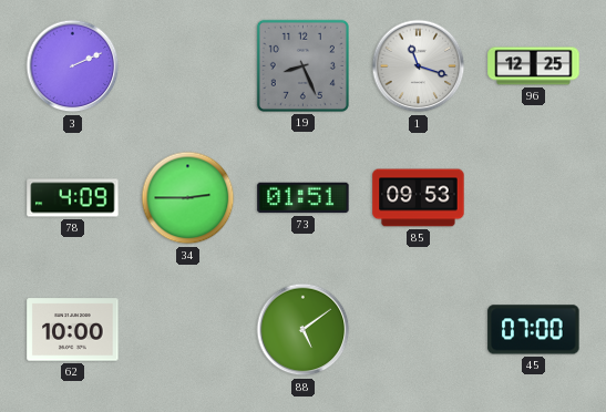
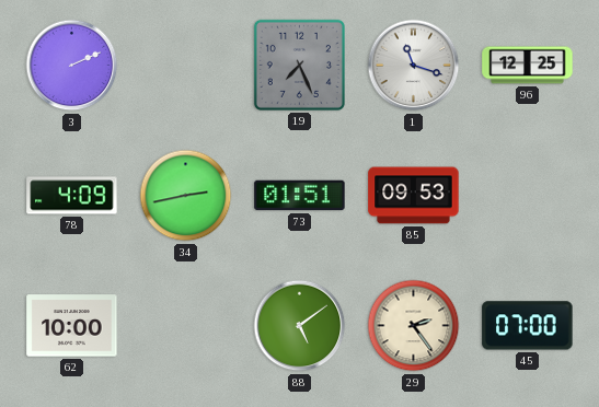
19: 8:26 -> 7:26
34: 2:45 -> 2:43
29: none -> 2:24
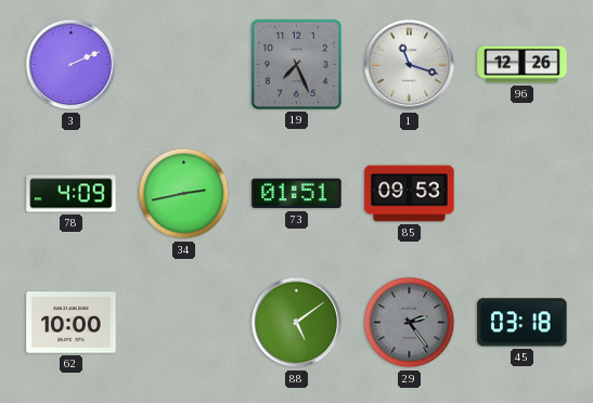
96: 12:25 -> 12:26
29 dial: cream -> grey
45: 07:00 -> 03:18
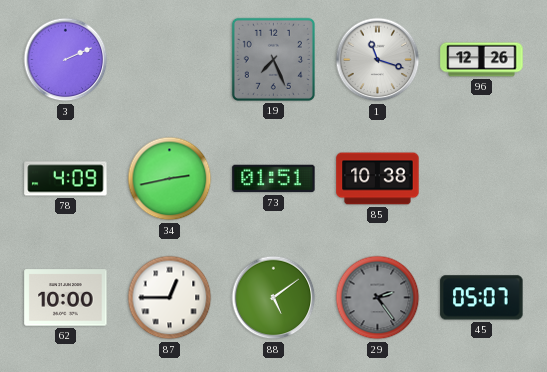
85: 09:53 -> 10:38
87: none -> 12:45
45: 03:18 -> 05:07
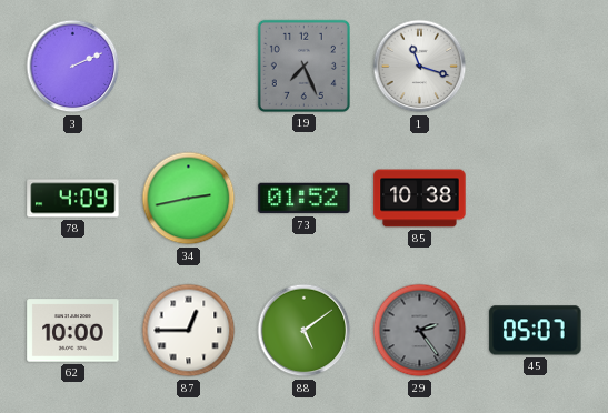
96: 12:26 -> none
73: 01:51 -> 01:52
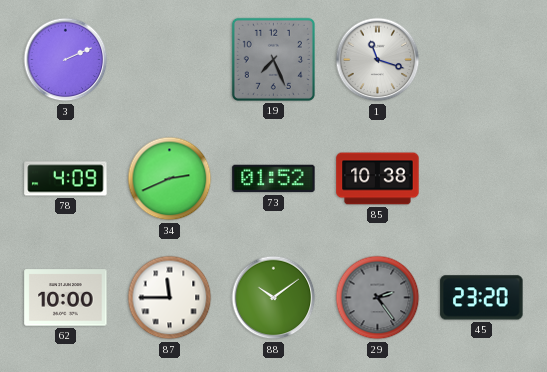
34: 2:43 -> 2:41
87: 12:45 -> 11:45
88: 5:09 -> 10:09
45: 05:07 -> 23:20
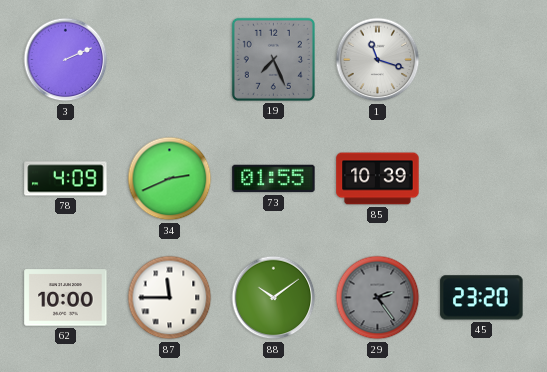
73: 01:52 -> 01:55
85: 10:38 -> 10:39
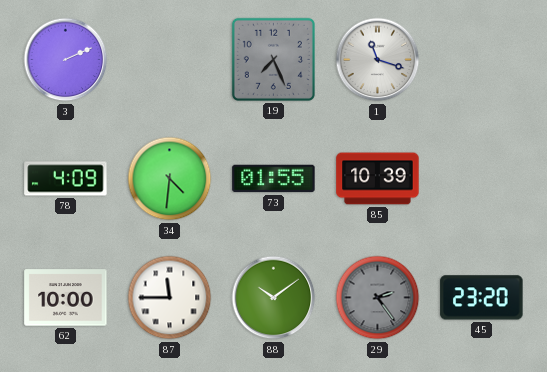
34: 2:41 -> 4:31
